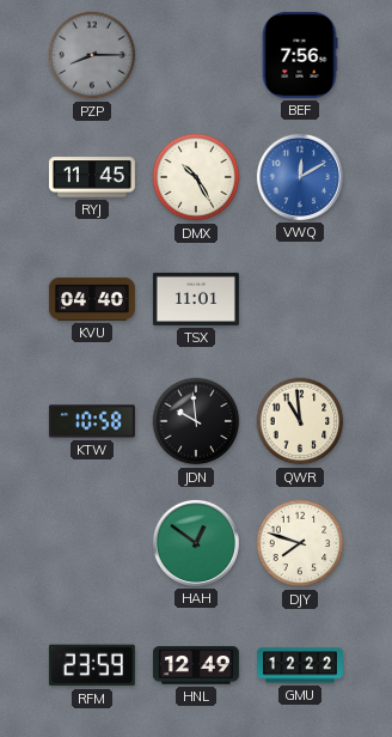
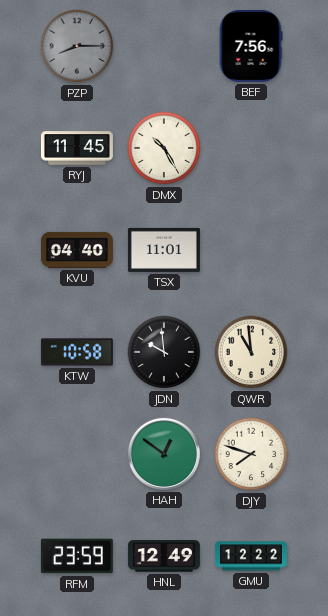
VWQ: 12:10 -> none
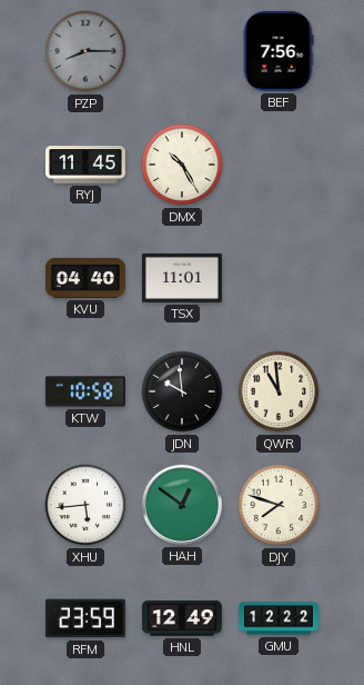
XHU: none -> 5:44
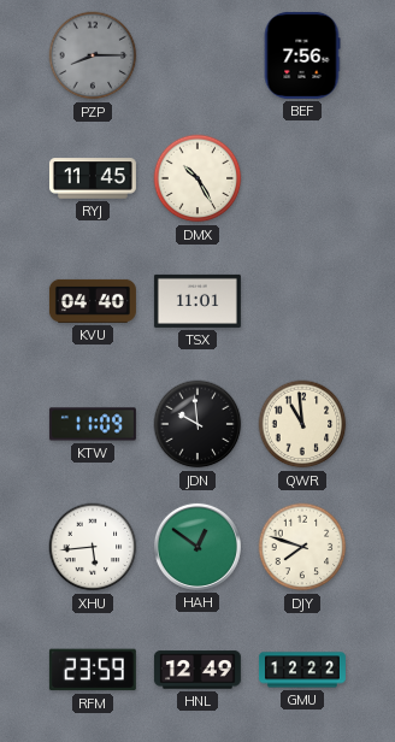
KTW: 10:58 -> 11:09
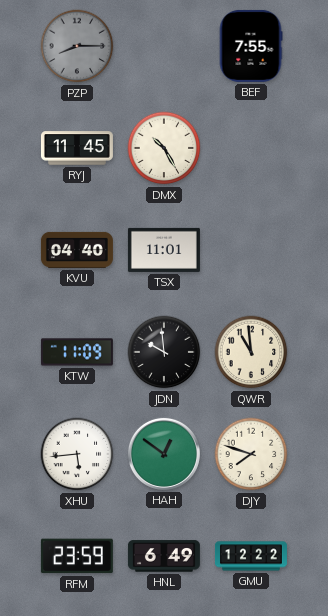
BEF: 7:56 -> 7:55
HNL: 12:49 -> 6:49
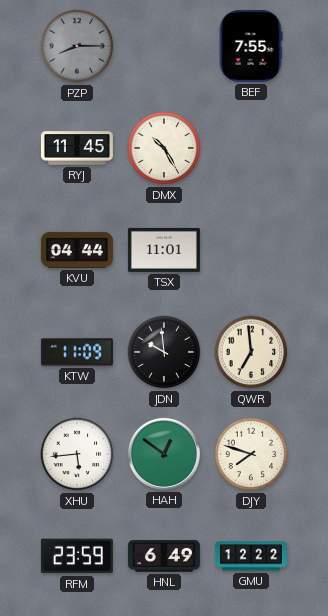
KVU: 04:40 -> 04:44
QWR: 10:59 -> 6:59
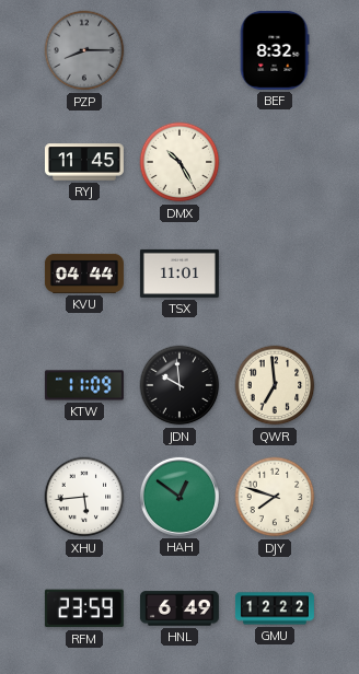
BEF: 7:55 -> 8:32
